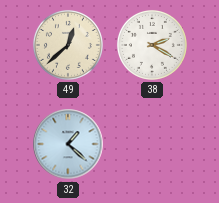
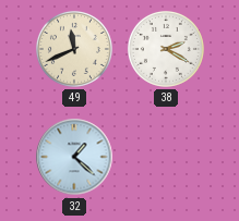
49: 12:38 -> 11:41
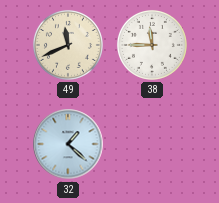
38: 2:20 -> 11:45
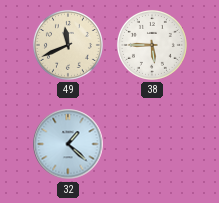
38: 11:45 -> 5:45
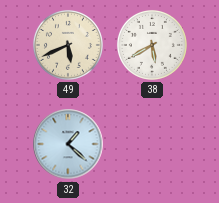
49: 11:41 -> 5:41
38: 5:45 -> 5:40
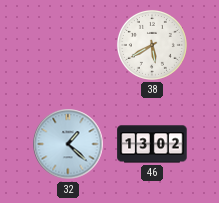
49: 5:41 -> none
46: none -> 13:02
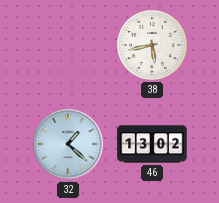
38: 5:40 -> 5:43
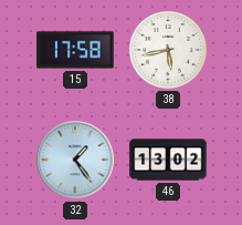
15: none -> 17:58
32: 1:22 -> 1:24
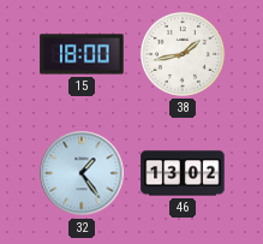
15: 17:58 -> 18:00
38: 5:43 -> 1:43
